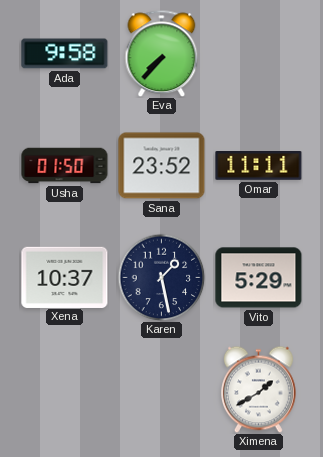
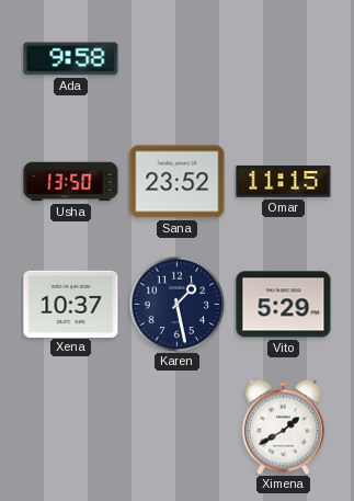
Eva: 7:37 -> none
Usha: 01:50 -> 13:50
Omar: 11:11 -> 11:15
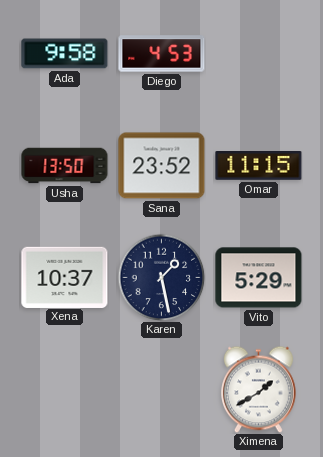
Diego: none -> 4:53
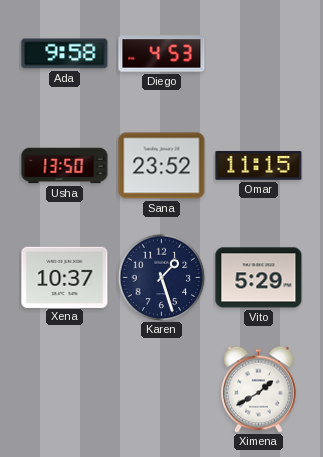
Karen: 1:28 -> 1:27
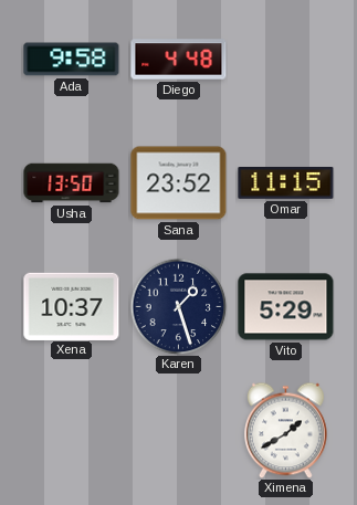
Diego: 4:53 -> 4:48
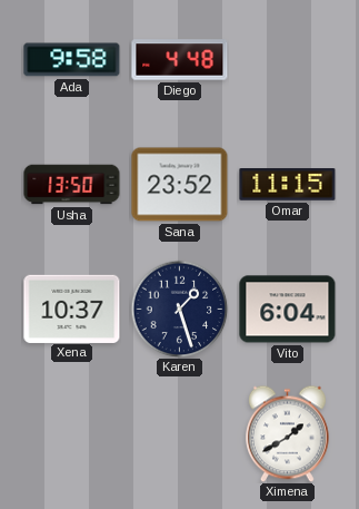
Vito: 5:29 -> 6:04
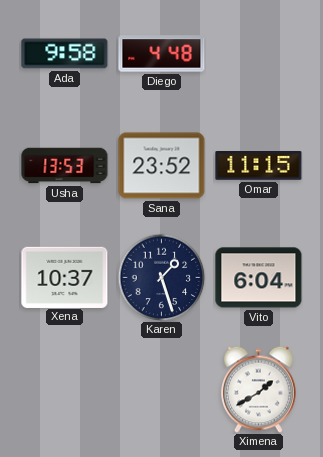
Usha: 13:50 -> 13:53
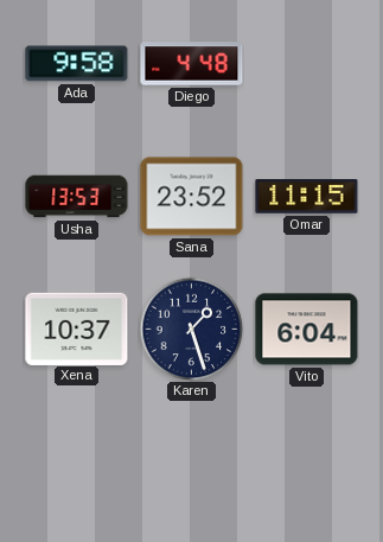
Ximena: 1:40 -> none
